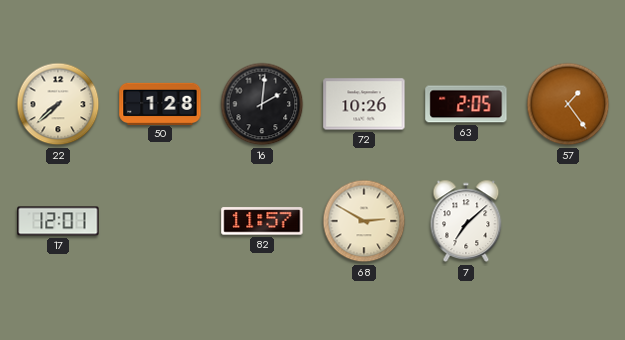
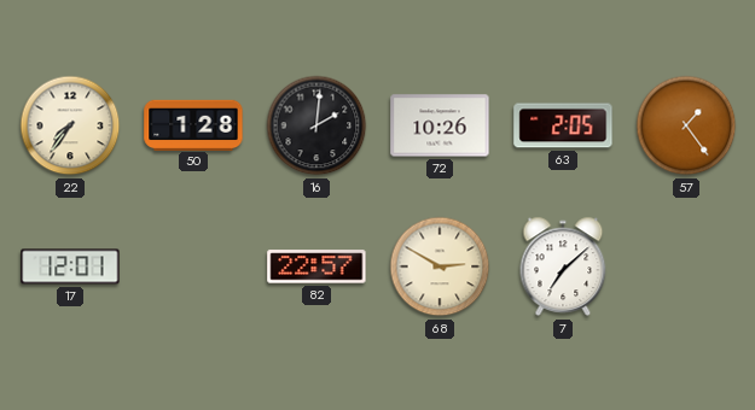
22: 7:38 -> 7:36
82: 11:57 -> 22:57
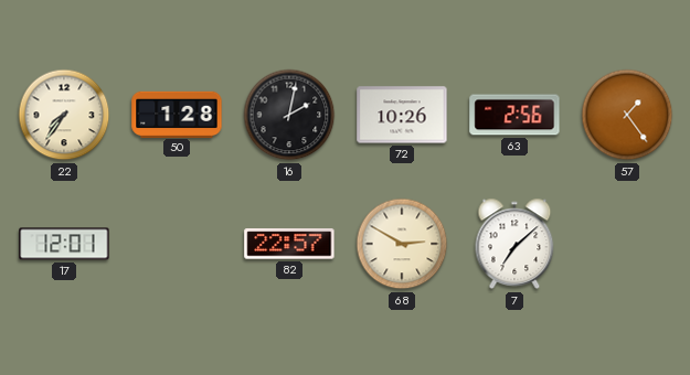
16: 2:01 -> 2:02
63: 2:05 -> 2:56
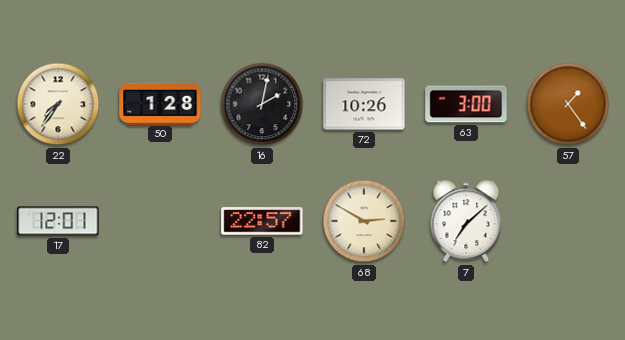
63: 2:56 -> 3:00
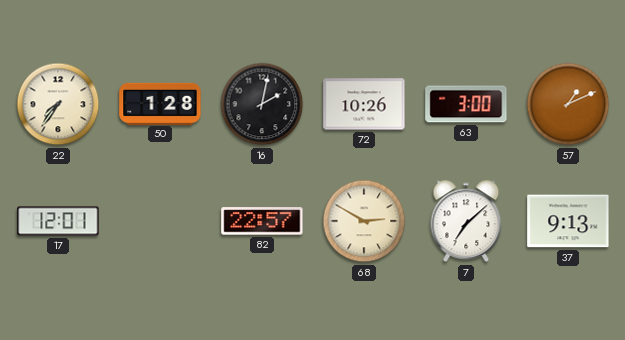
57: 1:24 -> 1:11
37: none -> 9:13
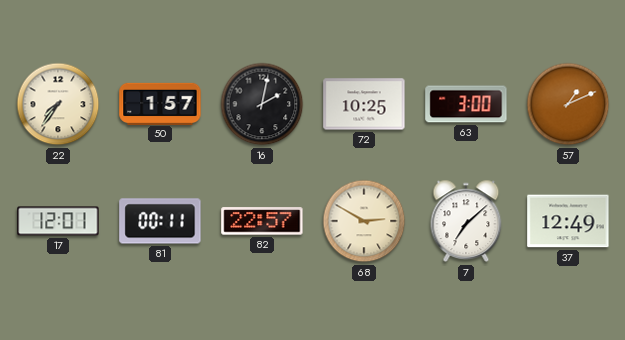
50: 1:28 -> 1:57
72: 10:26 -> 10:25
81: none -> 00:11
37: 9:13 -> 12:49
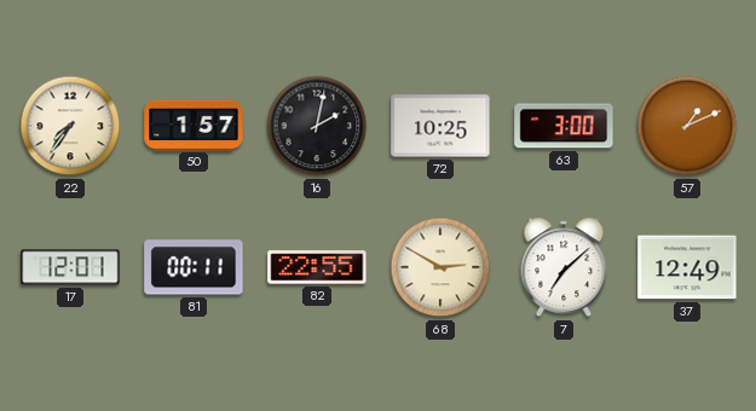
82: 22:57 -> 22:55
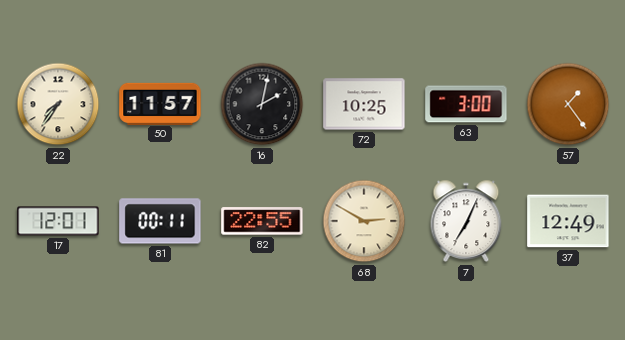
50: 1:57 -> 11:57
57: 1:11 -> 1:24
7: 7:08 -> 7:04
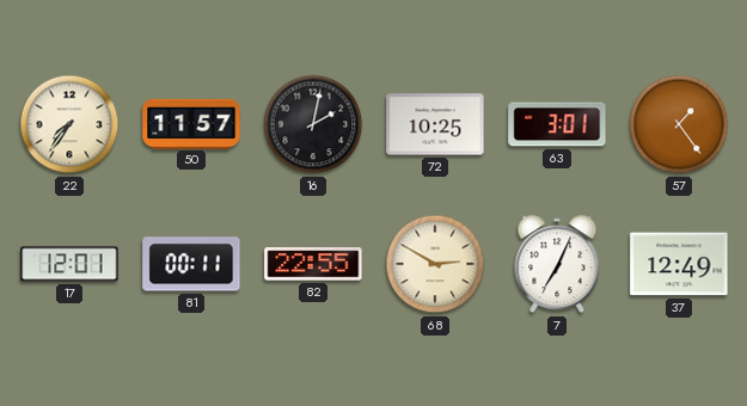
63: 3:00 -> 3:01
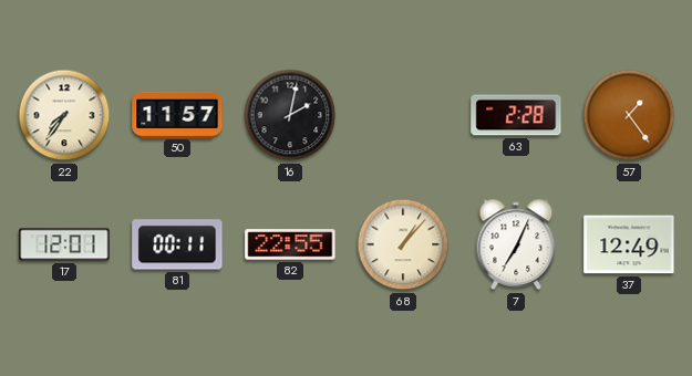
72: 10:25 -> none
63: 3:01 -> 2:28
68: 2:50 -> 1:07
